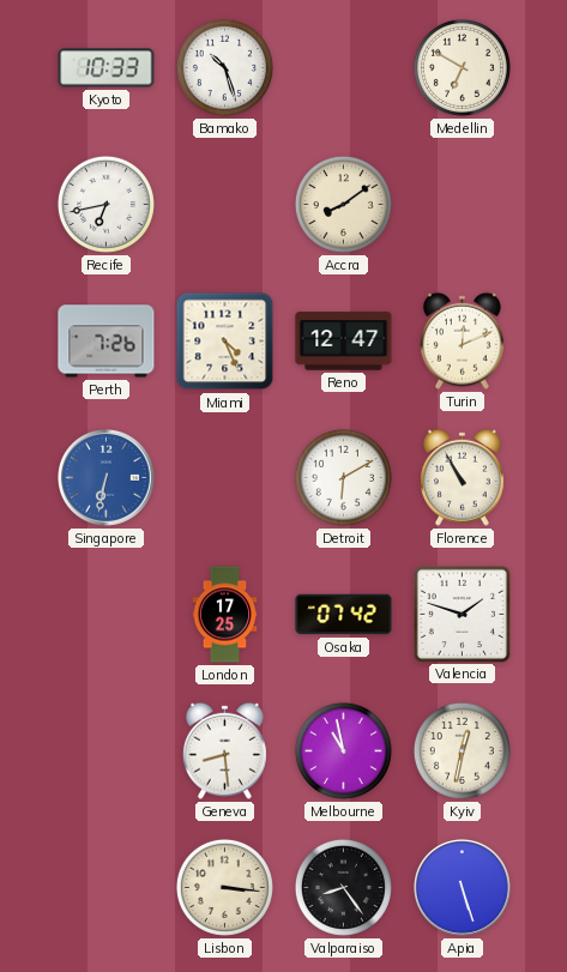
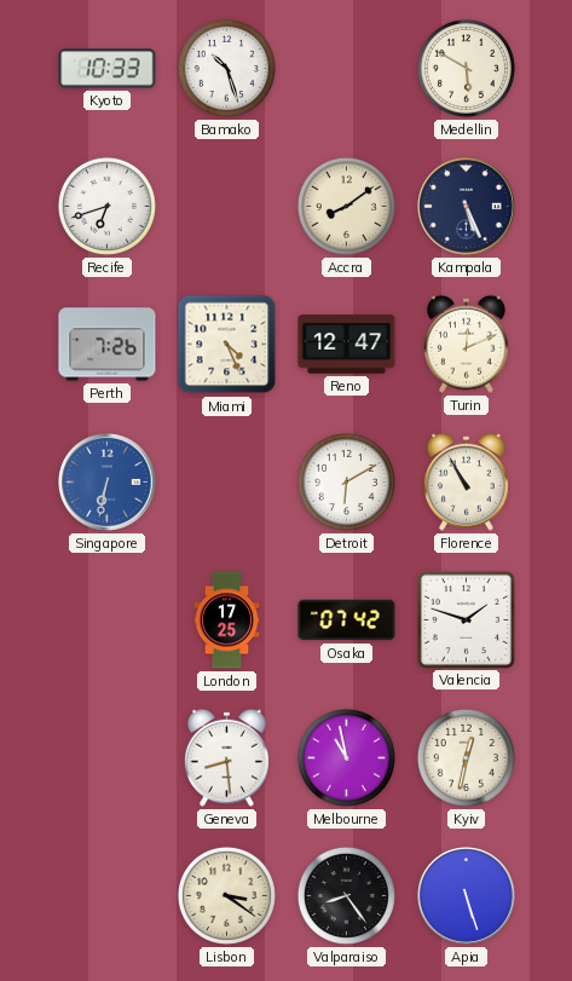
Medellin: 6:50 -> 5:50
Recife: 6:43 -> 6:42
Kampala: none -> 5:26
Lisbon: 3:16 -> 3:21
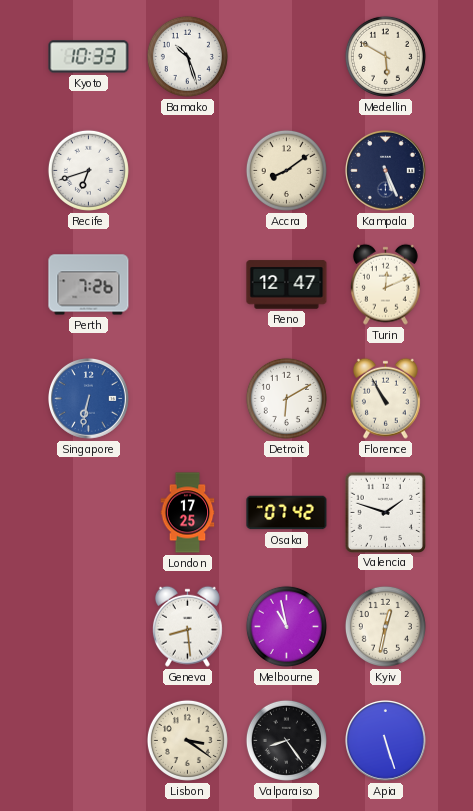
Miami: 4:26 -> none
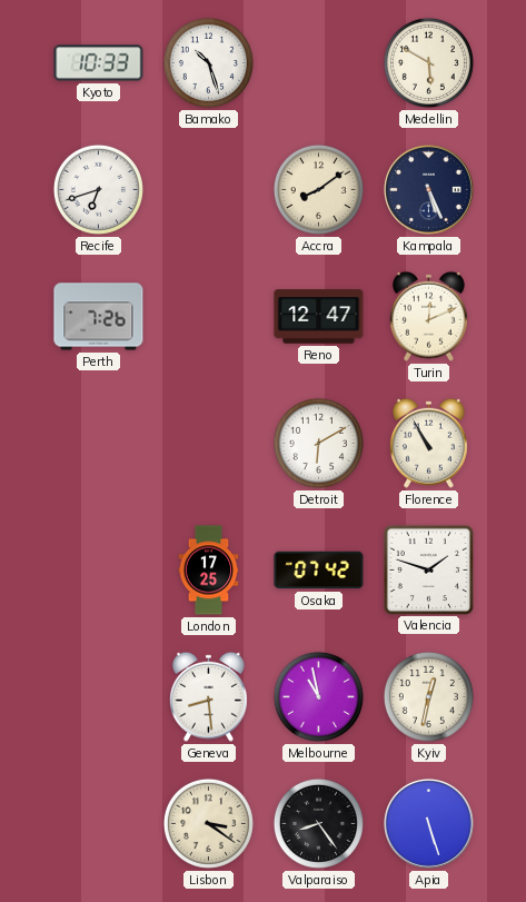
Singapore: 6:32 -> none
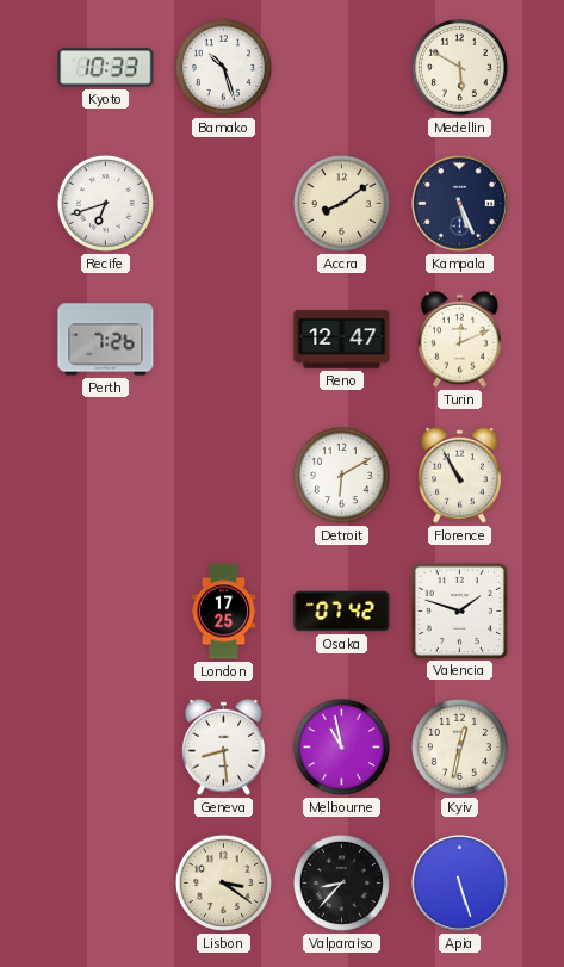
Valparaiso: 8:24 -> 8:37
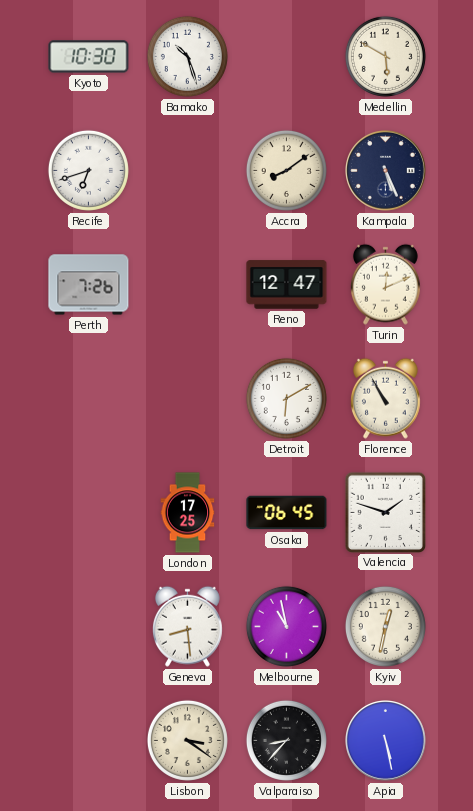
Kyoto: 10:33 -> 10:30
Osaka: 07:42 -> 06:45
Apia: 5:27 -> 5:28
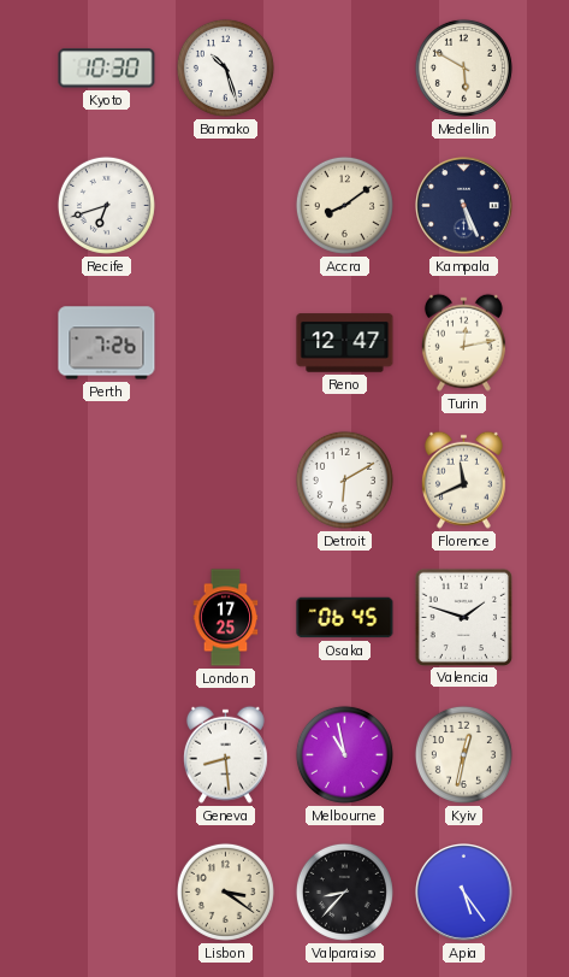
Turin: 12:11 -> 12:13
Florence: 10:55 -> 11:41
Apia: 5:28 -> 5:24
